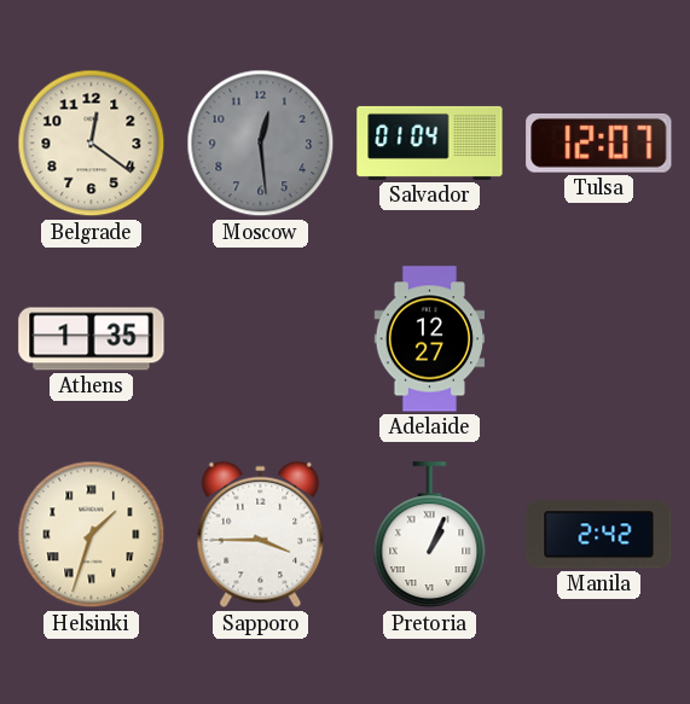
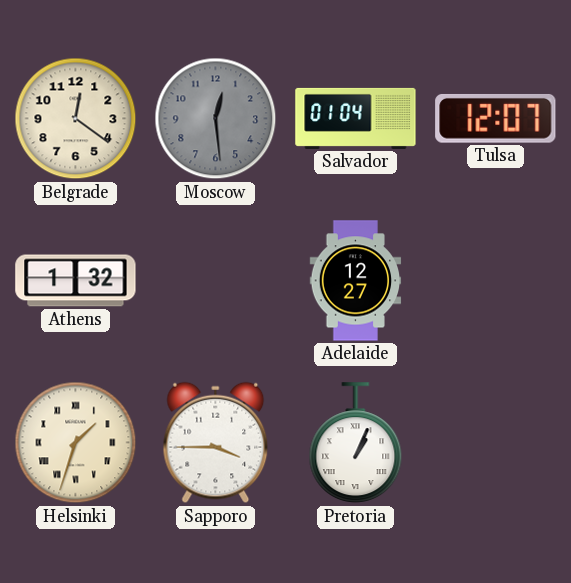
Athens: 1:35 -> 1:32
Manila: 2:42 -> none
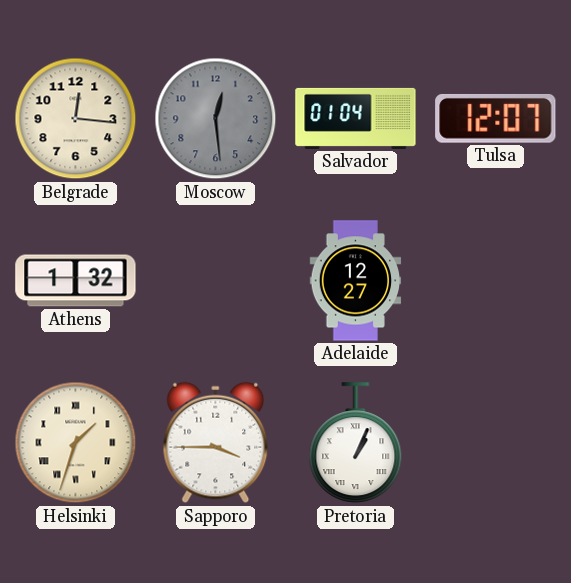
Belgrade: 12:21 -> 12:16
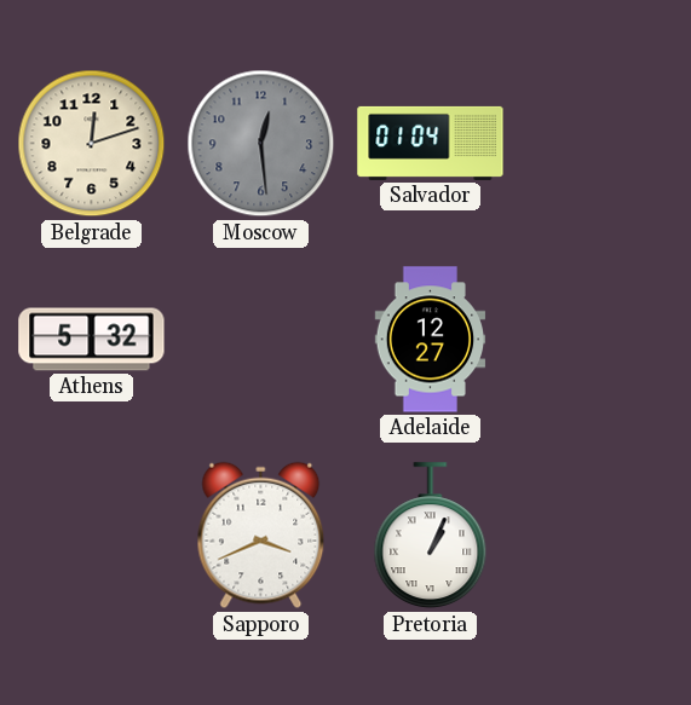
Belgrade: 12:16 -> 12:12
Tulsa: 12:07 -> none
Athens: 1:32 -> 5:32
Helsinki: 1:33 -> none
Sapporo: 3:45 -> 3:41
